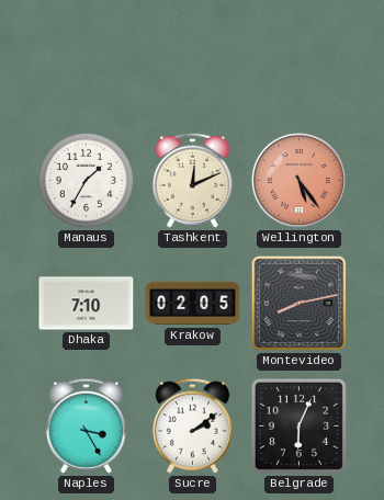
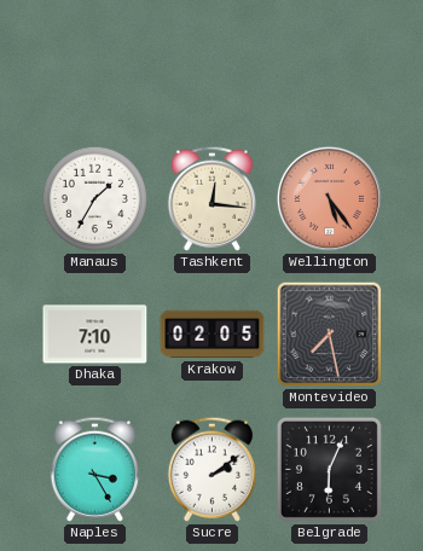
Tashkent: 12:11 -> 12:16
Montevideo: 8:13 -> 7:28
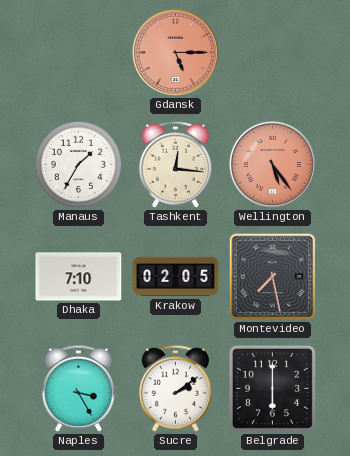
Gdansk: none -> 5:15
Belgrade: 6:04 -> 6:00
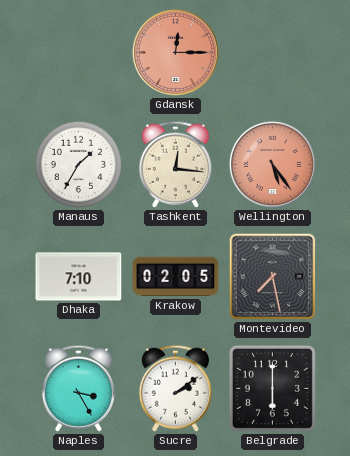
Gdansk: 5:15 -> 12:15
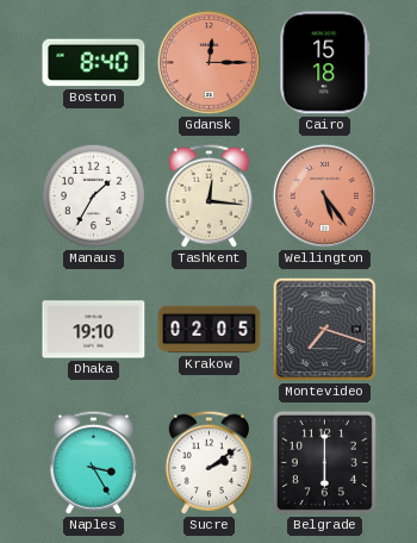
Boston: none -> 8:40
Cairo: none -> 15:18
Dhaka: 7:10 -> 19:10
Montevideo: 7:28 -> 7:18
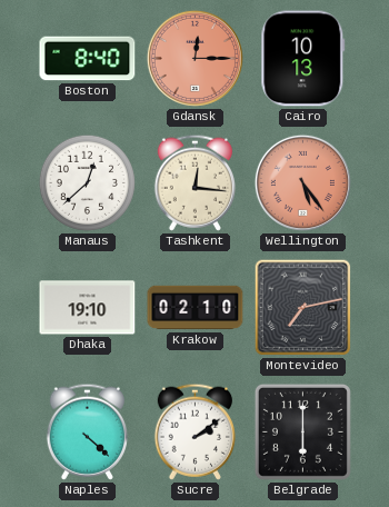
Cairo: 15:18 -> 10:13
Manaus: 1:35 -> 12:38
Krakow: 02:05 -> 02:10
Montevideo: 7:18 -> 7:13
Naples: 3:25 -> 4:22
